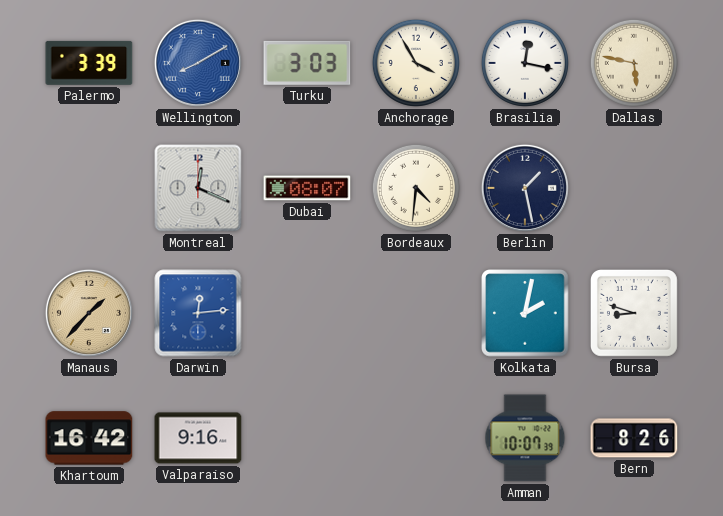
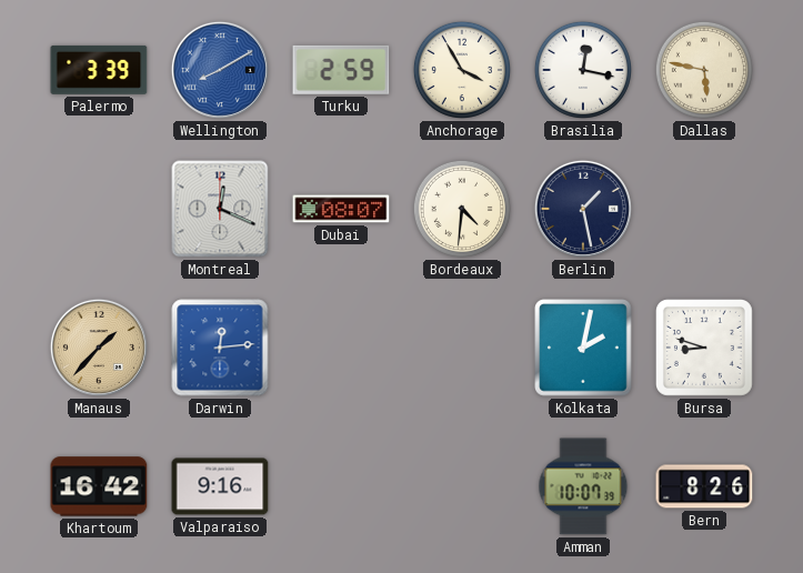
Turku: 3:03 -> 2:59
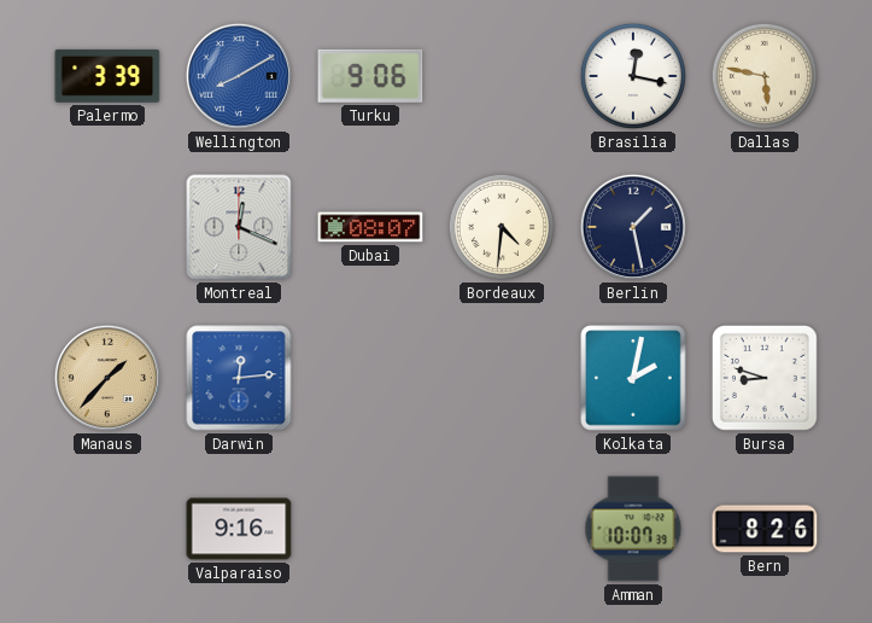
Turku: 2:59 -> 9:06
Anchorage: 3:55 -> none
Khartoum: 16:42 -> none
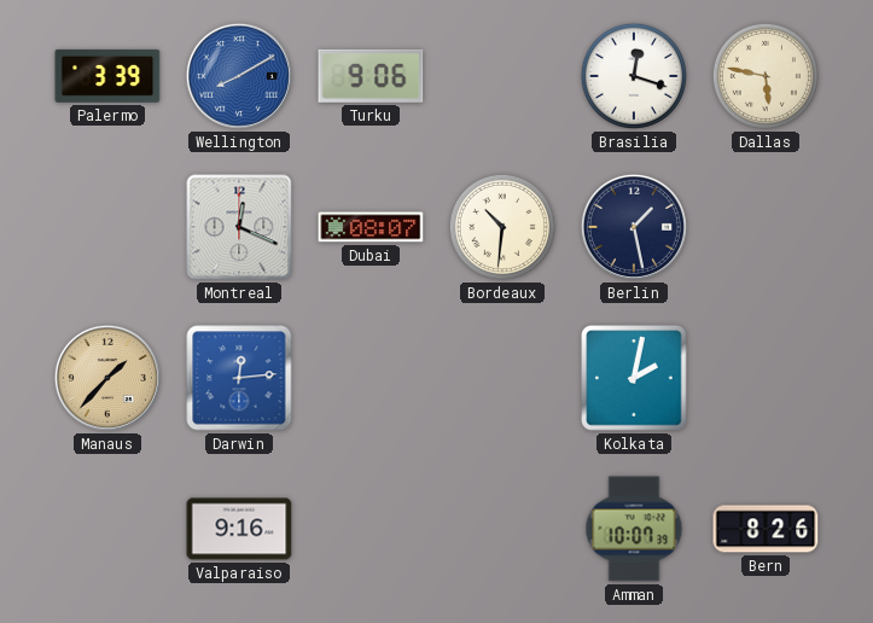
Brasilia: 12:17 -> 12:18
Bordeaux: 4:31 -> 10:31
Bursa: 8:48 -> none
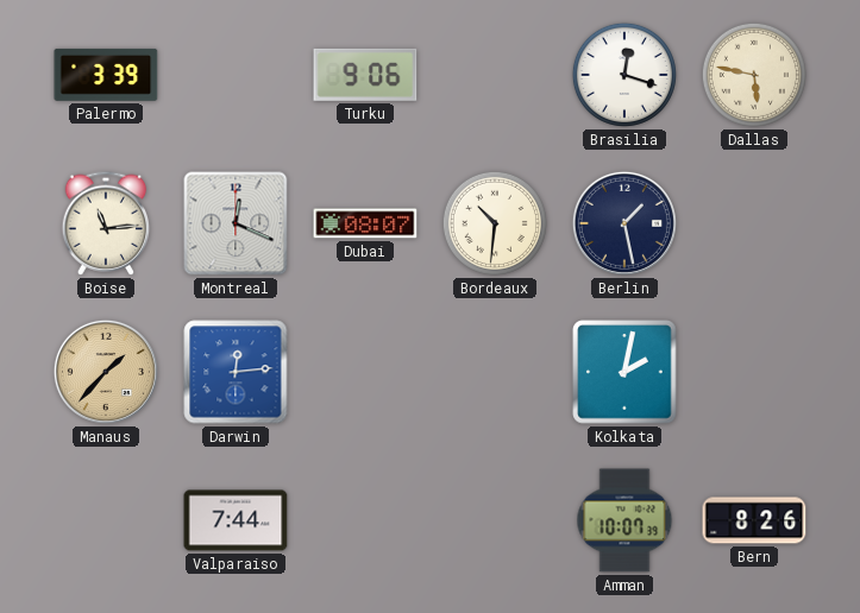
Wellington: 8:10 -> none
Boise: none -> 11:14
Valparaiso: 9:16 -> 7:44
